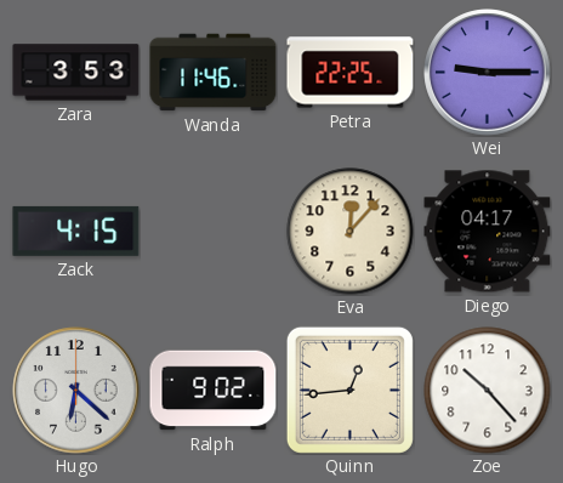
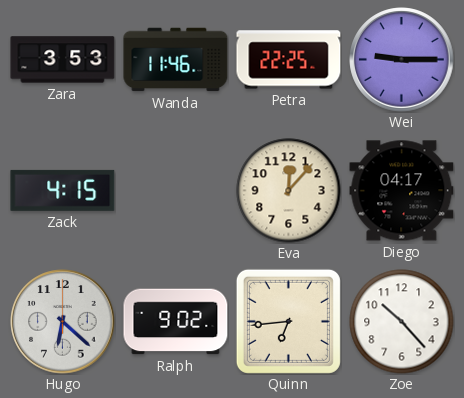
Quinn: 12:44 -> 6:44
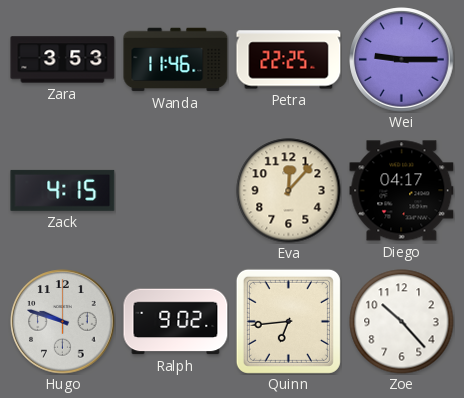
Hugo: 6:22 -> 9:48
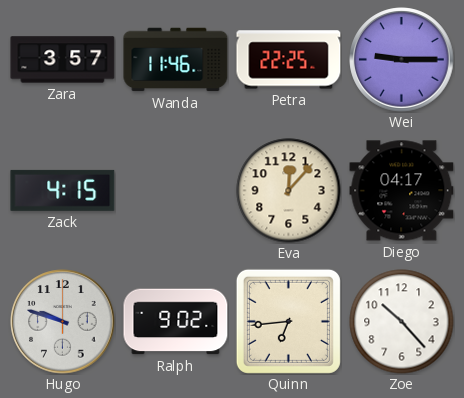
Zara: 3:53 -> 3:57
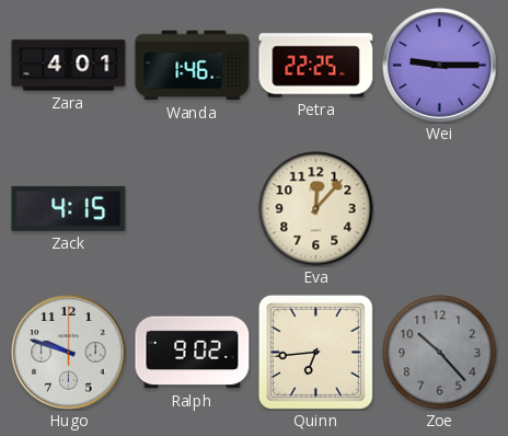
Zara: 3:57 -> 4:01
Wanda: 11:46 -> 1:46
Diego: 04:17 -> none
Zoe dial: white -> grey
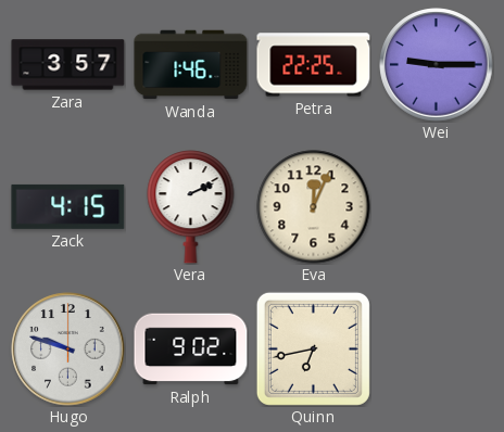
Zara: 4:01 -> 3:57
Vera: none -> 2:11
Eva: 12:07 -> 12:04
Quinn: 6:44 -> 6:43
Zoe: 10:23 -> none
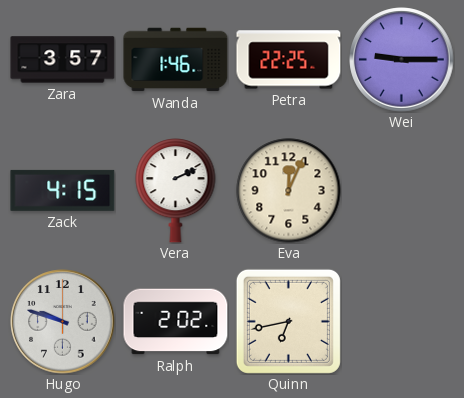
Ralph: 9:02 -> 2:02
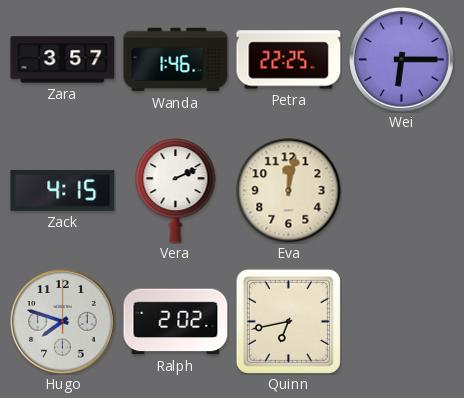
Wei: 9:15 -> 6:15
Eva: 12:04 -> 12:02
Hugo: 9:48 -> 7:48
